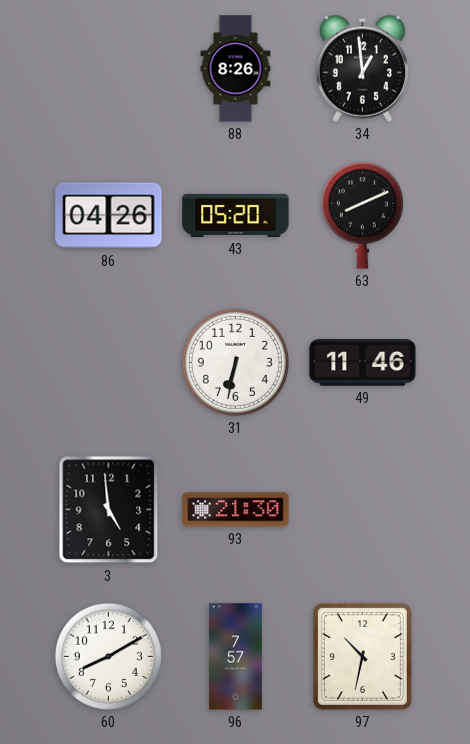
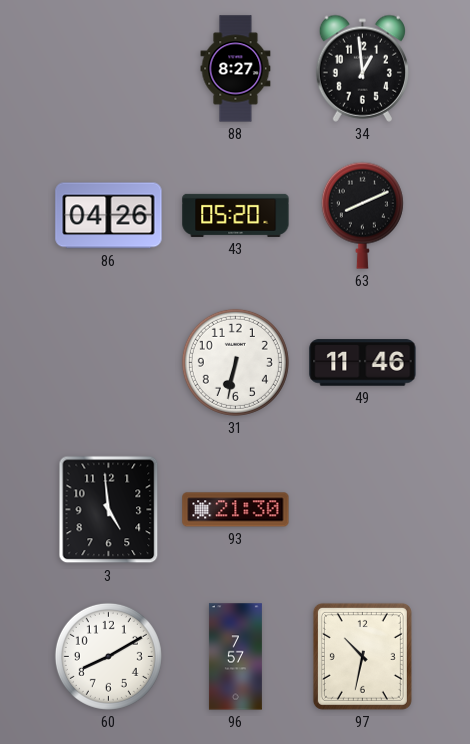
88: 8:26 -> 8:27
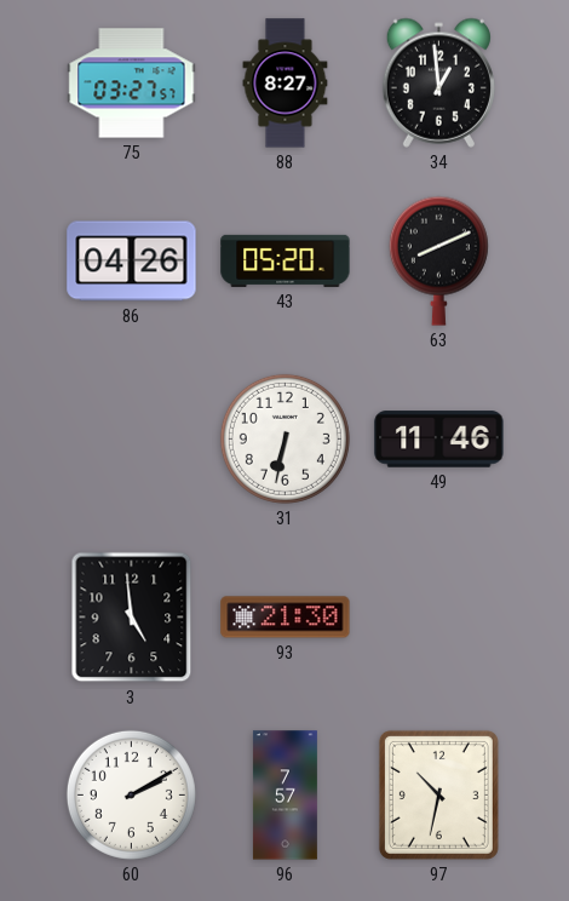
75: none -> 03:27
60: 8:10 -> 2:10
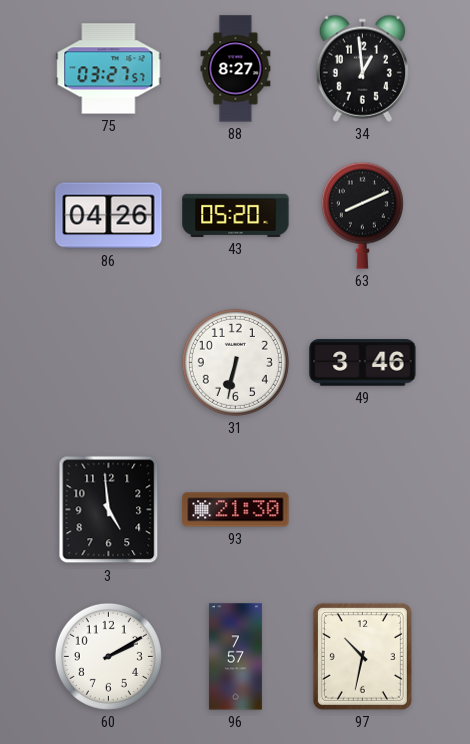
49: 11:46 -> 3:46
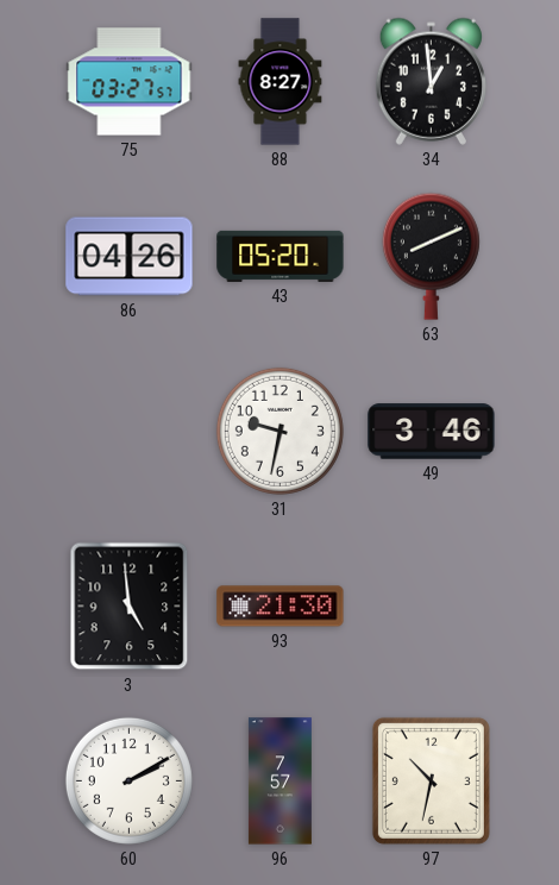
31: 6:32 -> 9:32
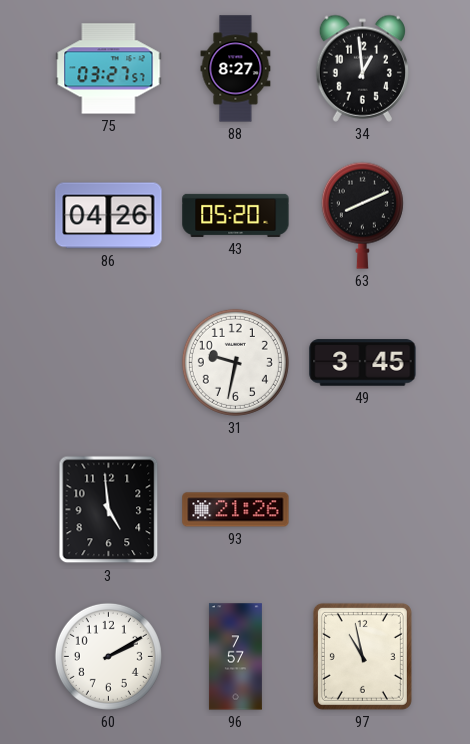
49: 3:46 -> 3:45
93: 21:30 -> 21:26
97: 10:32 -> 10:58
